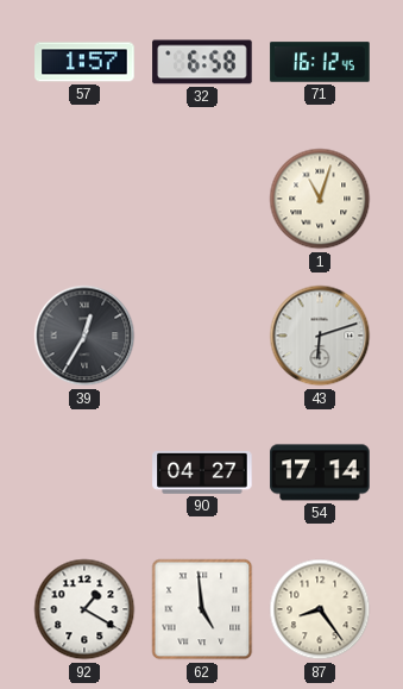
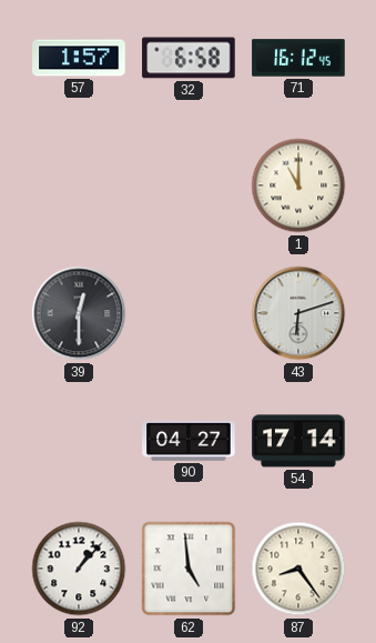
1: 11:03 -> 11:00
39: 12:35 -> 12:30
92: 1:20 -> 1:07
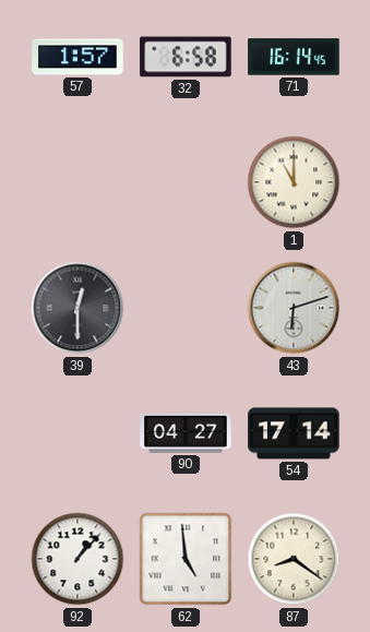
71: 16:12 -> 16:14
87: 8:24 -> 8:21
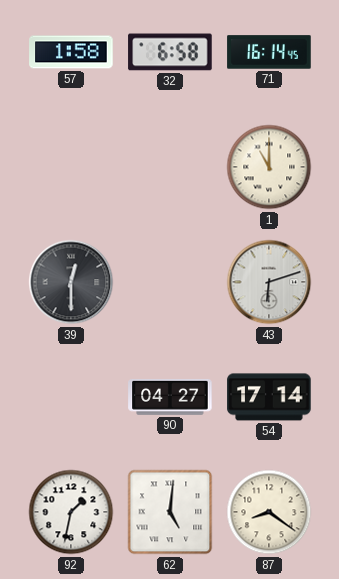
57: 1:57 -> 1:58
92: 1:07 -> 1:32
62: 4:59 -> 5:01
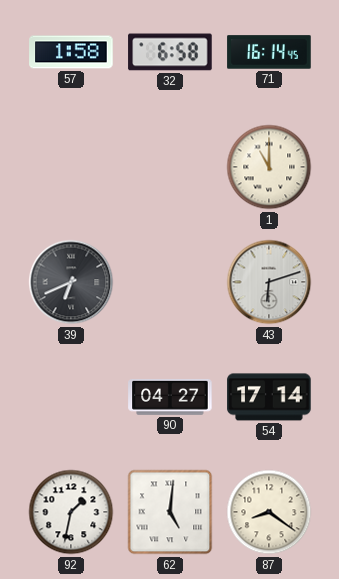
39: 12:30 -> 6:41
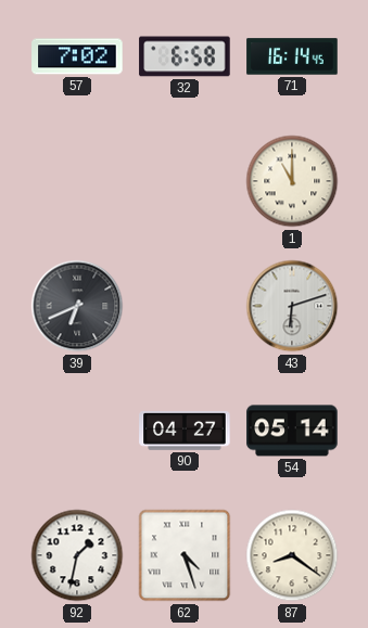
57: 1:58 -> 7:02
54: 17:14 -> 05:14
62: 5:01 -> 4:27
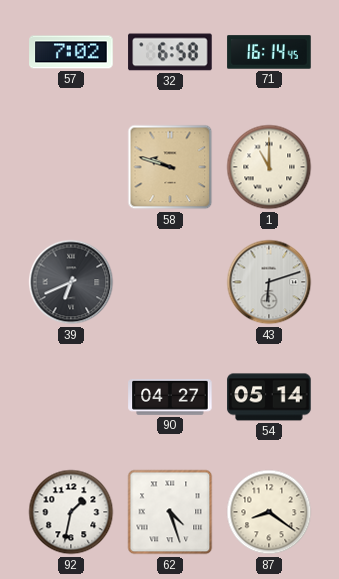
58: none -> 9:48
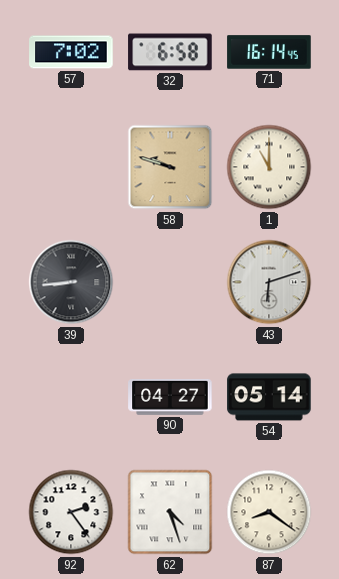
39: 6:41 -> 8:44
92: 1:32 -> 2:24
